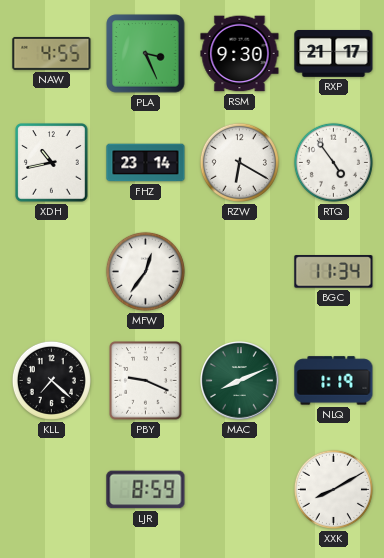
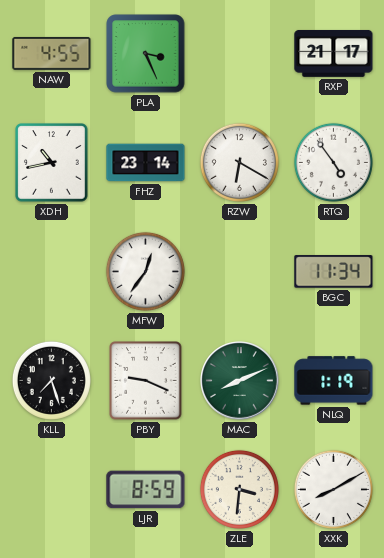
RSM: 9:30 -> none
KLL: 7:22 -> 7:27
ZLE: none -> 3:31
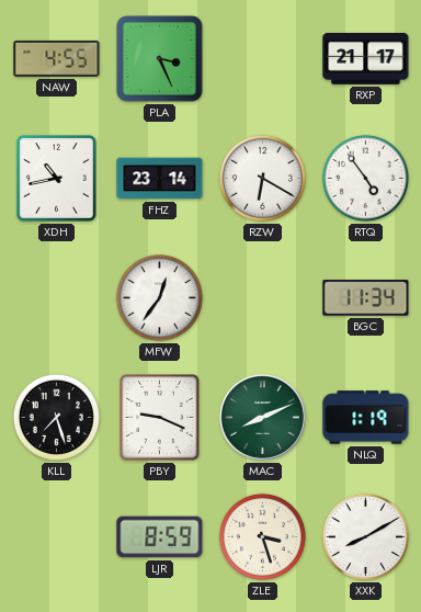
ZLE: 3:31 -> 3:27
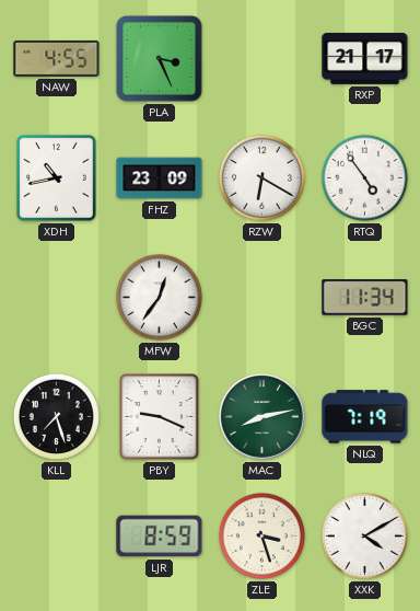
FHZ: 23:14 -> 23:09
MAC: 8:11 -> 8:13
NLQ: 1:19 -> 7:19
XXK: 8:10 -> 4:10
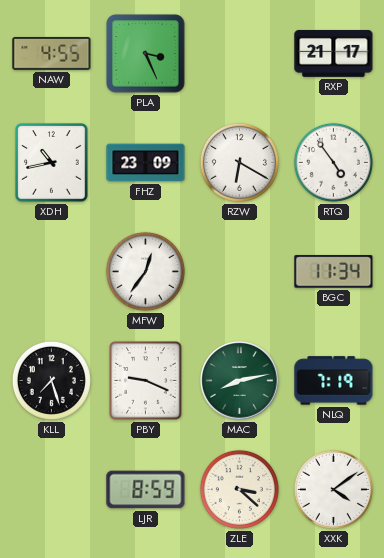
ZLE: 3:27 -> 3:22
XXK: 4:10 -> 4:09
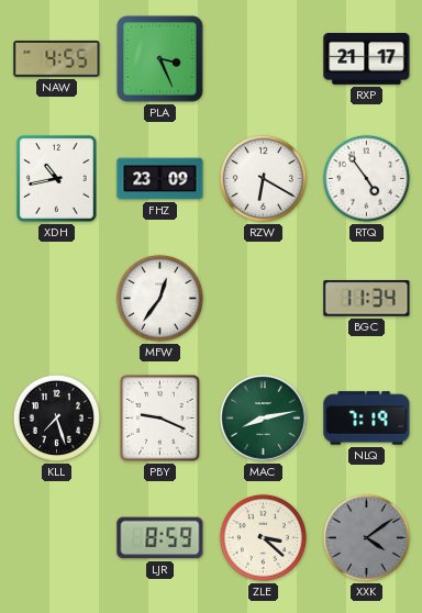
XXK dial: white -> grey
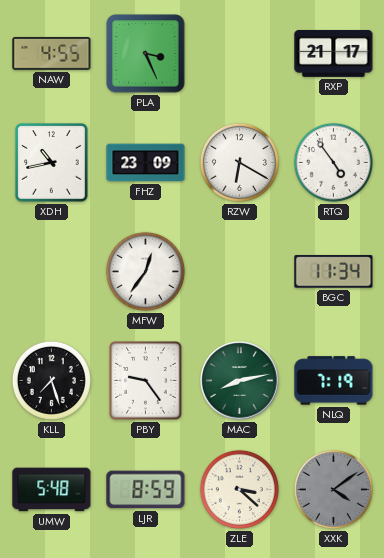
PBY: 9:19 -> 9:24
UMW: none -> 5:48
